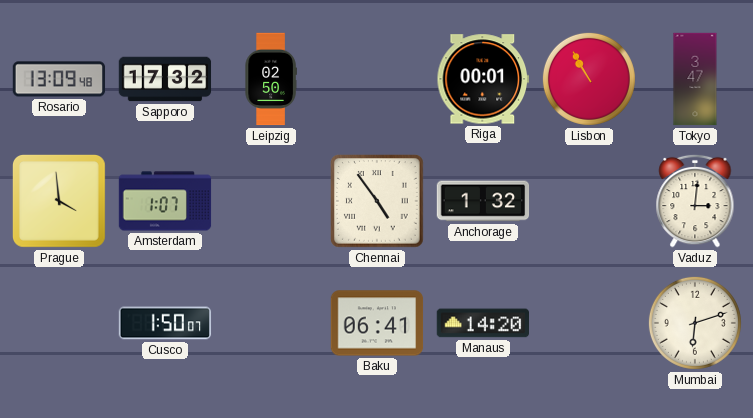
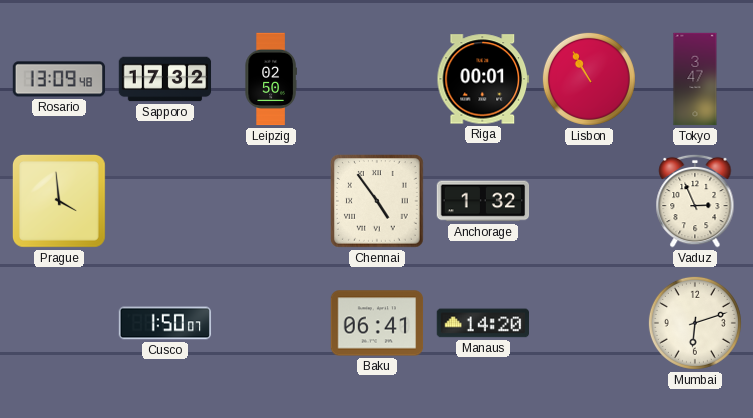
Amsterdam: 1:07 -> none
Vaduz: 3:01 -> 2:56
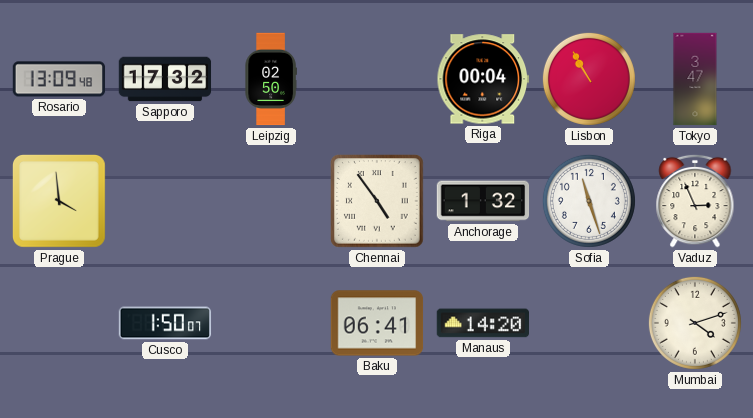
Riga: 00:01 -> 00:04
Sofia: none -> 11:27
Mumbai: 6:12 -> 4:12
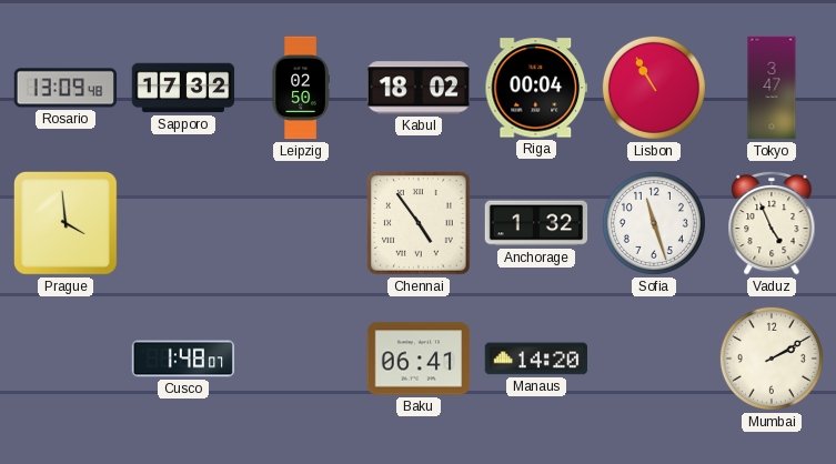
Kabul: none -> 18:02
Vaduz: 2:56 -> 4:56
Cusco: 1:50 -> 1:48
Mumbai: 4:12 -> 2:10
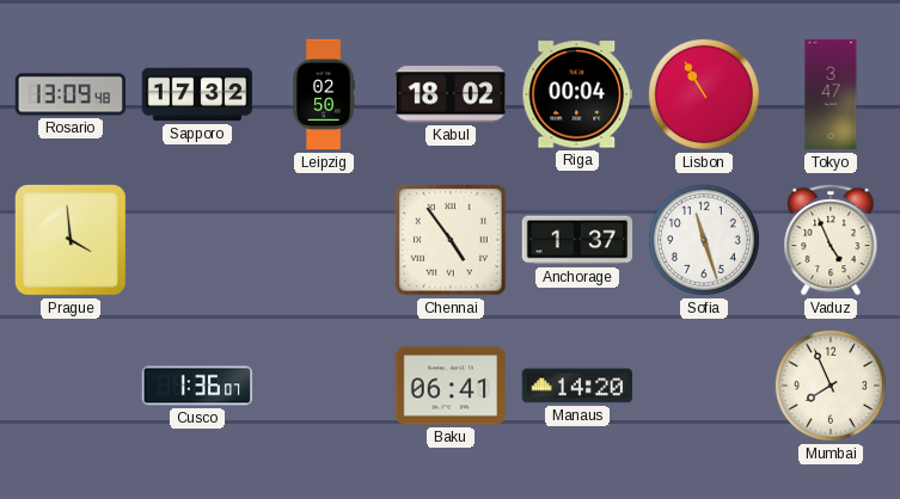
Anchorage: 1:32 -> 1:37
Cusco: 1:48 -> 1:36
Mumbai: 2:10 -> 7:56
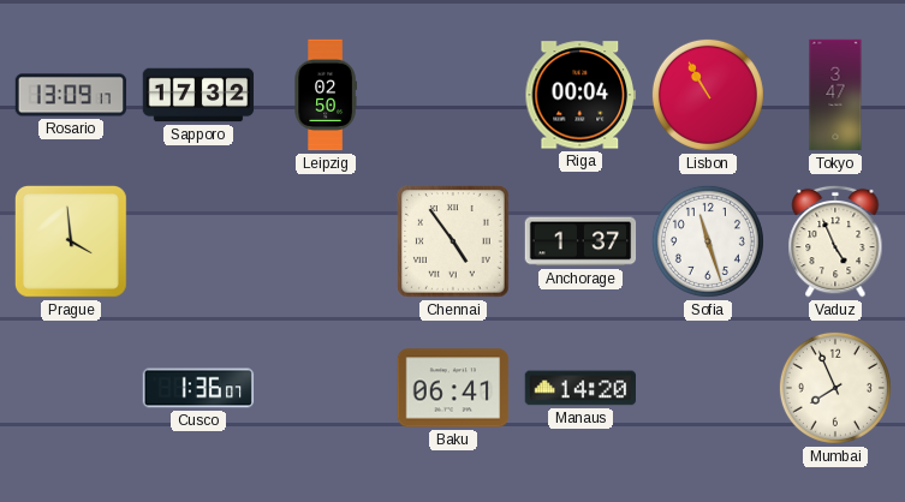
Rosario: 13:09:48 -> 13:09:17
Kabul: 18:02 -> none
